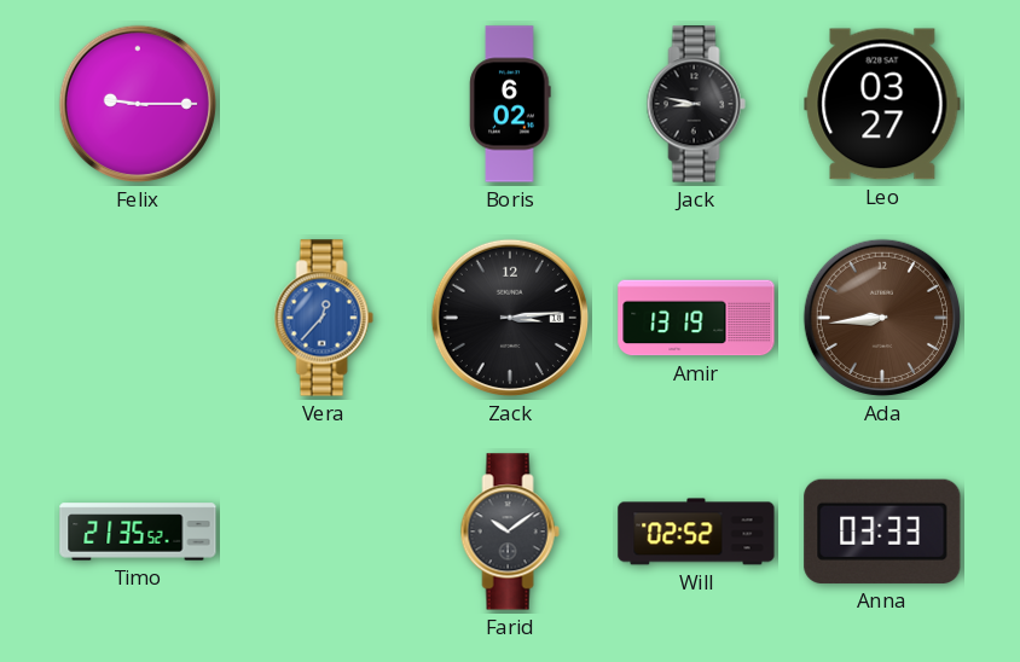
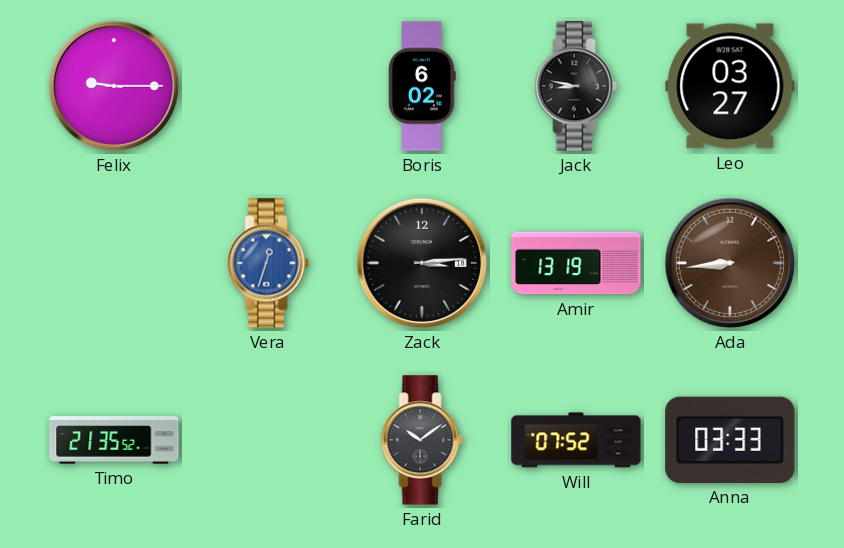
Vera: 12:37 -> 12:33
Will: 02:52 -> 07:52
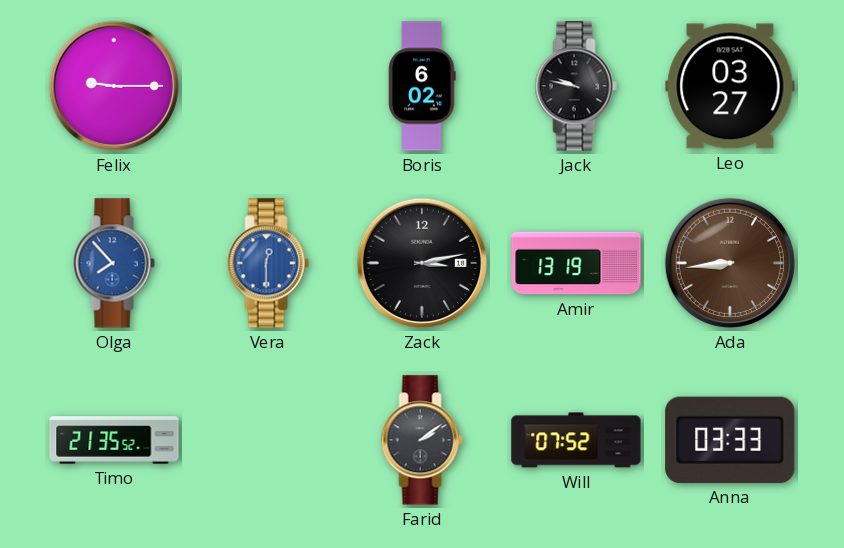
Jack: 8:47 -> 9:47
Olga: none -> 7:53
Vera: 12:33 -> 12:30
Zack: 3:14 -> 3:13
Farid: 10:09 -> 2:09
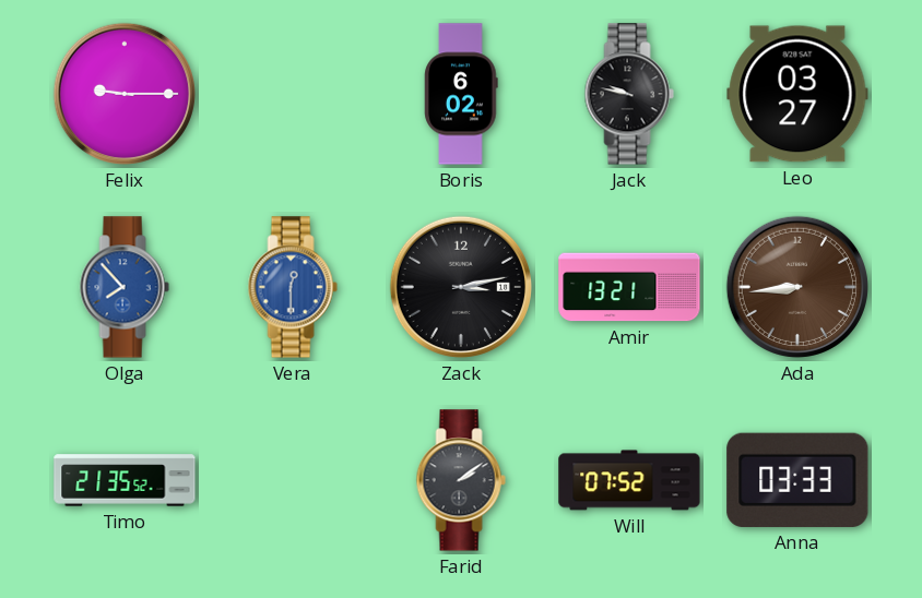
Amir: 13:19 -> 13:21
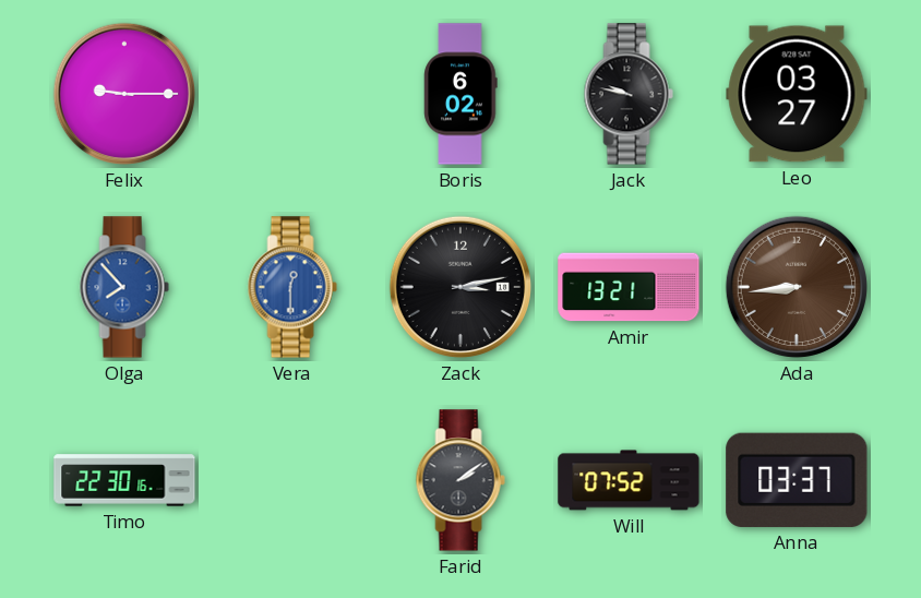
Timo: 21:35 -> 22:30
Anna: 03:33 -> 03:37
